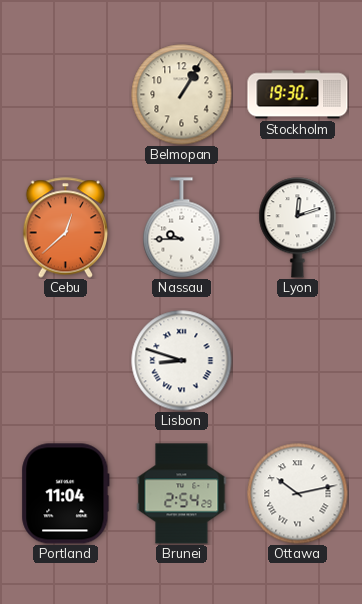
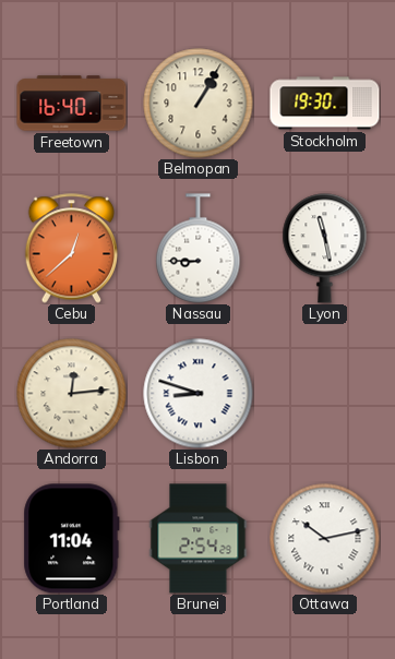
Freetown: none -> 16:40
Nassau: 9:45 -> 8:45
Lyon: 12:12 -> 11:28
Andorra: none -> 12:14
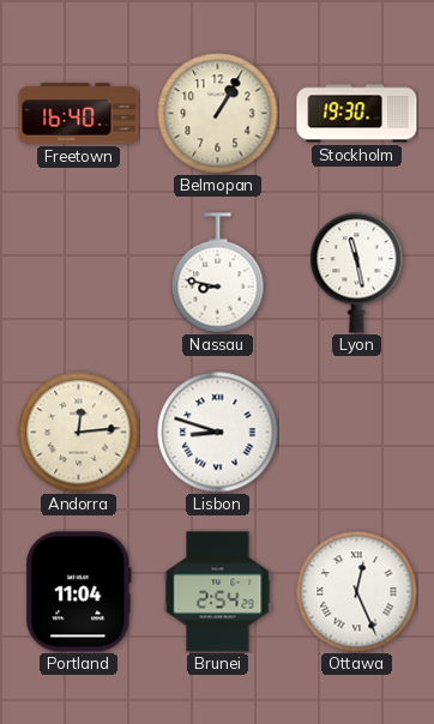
Cebu: 12:38 -> none
Nassau: 8:45 -> 8:47
Ottawa: 10:13 -> 12:26
